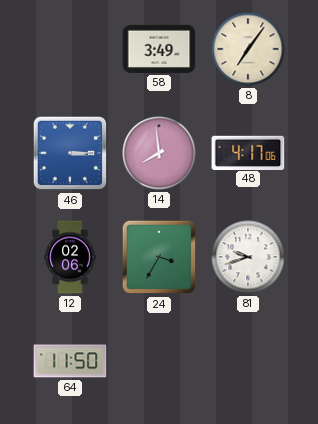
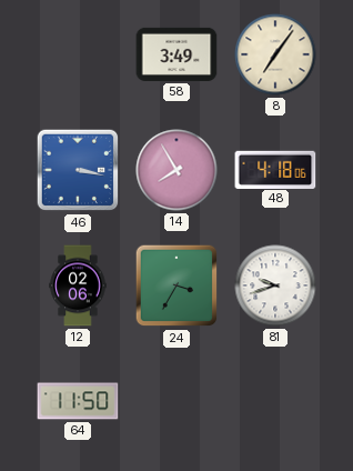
46: 3:15 -> 3:17
14: 7:59 -> 7:55
48: 4:17 -> 4:18
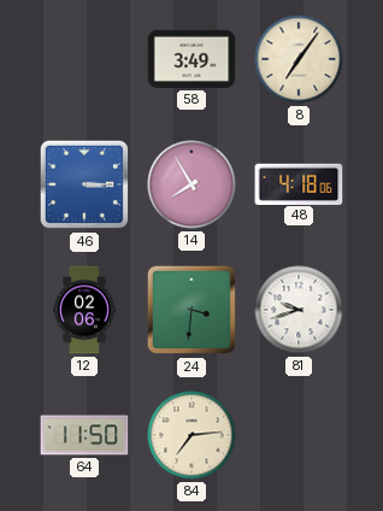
46: 3:17 -> 3:15
24: 3:35 -> 3:31
84: none -> 7:14
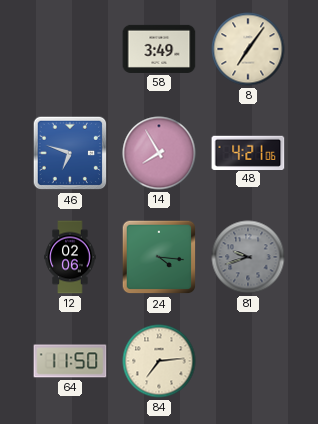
46: 3:15 -> 6:48
48: 4:18 -> 4:21
24: 3:31 -> 4:16
81 dial: white -> grey
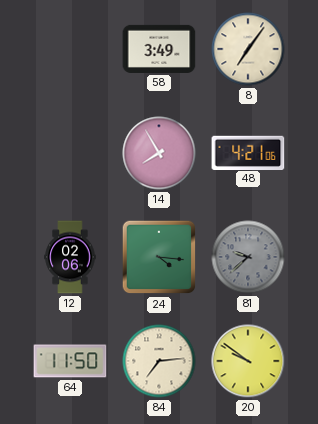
46: 6:48 -> none
81: 9:42 -> 9:38
20: none -> 9:51
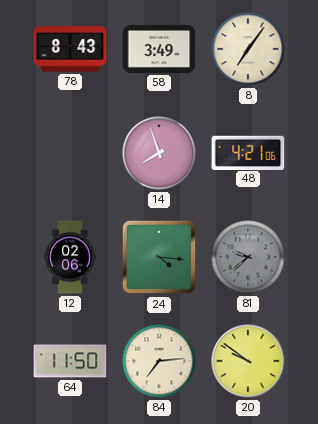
78: none -> 8:43
14: 7:55 -> 7:57
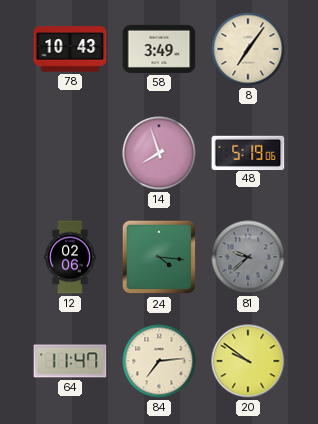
78: 8:43 -> 10:43
48: 4:21 -> 5:19
64: 11:50 -> 11:47
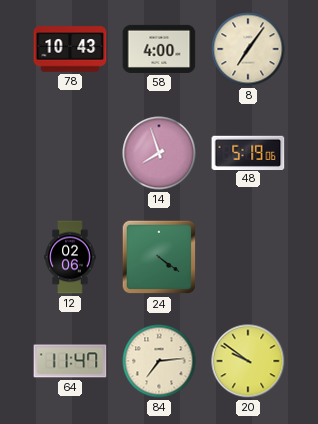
58: 3:49 -> 4:00
24: 4:16 -> 4:21
81: 9:38 -> none
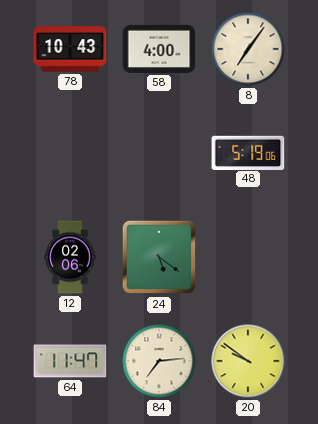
14: 7:57 -> none
24: 4:21 -> 5:21
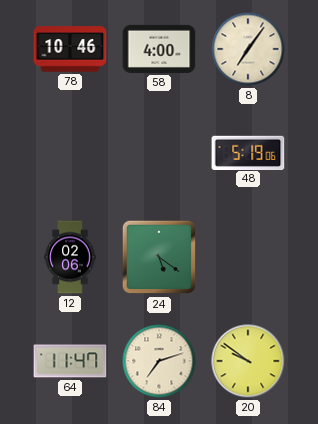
78: 10:43 -> 10:46
84: 7:14 -> 7:12
